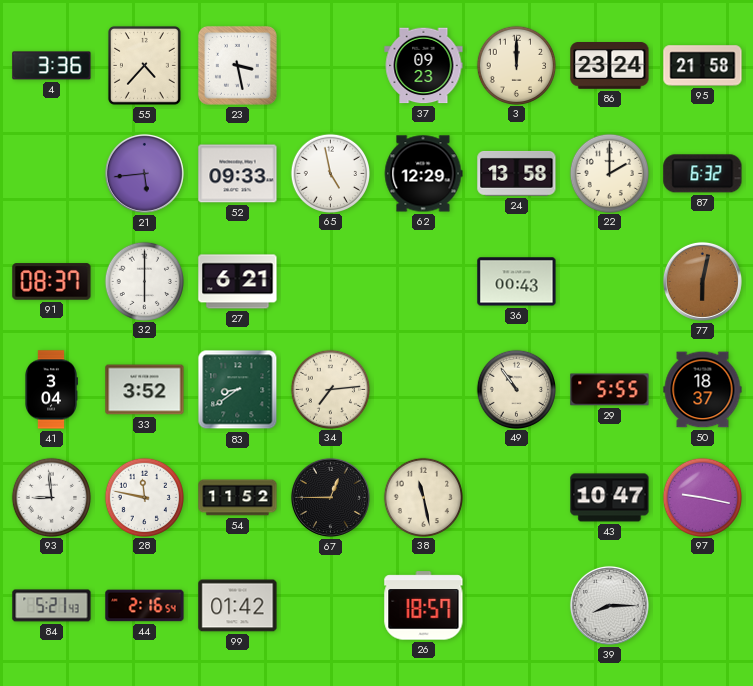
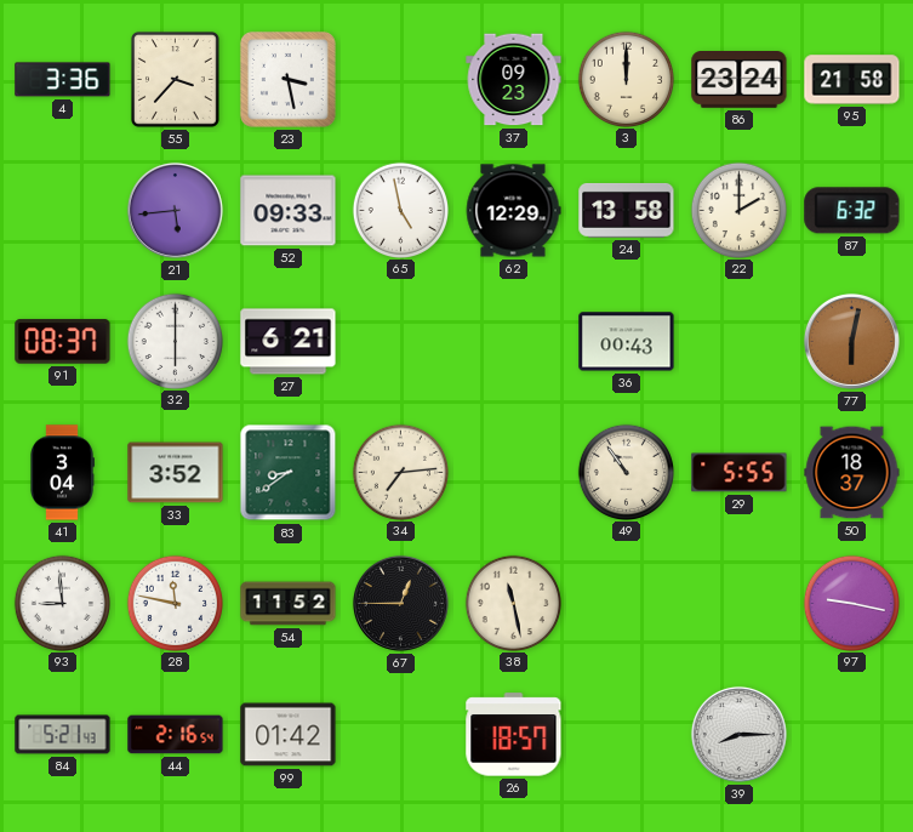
55: 4:37 -> 3:37
43: 10:47 -> none
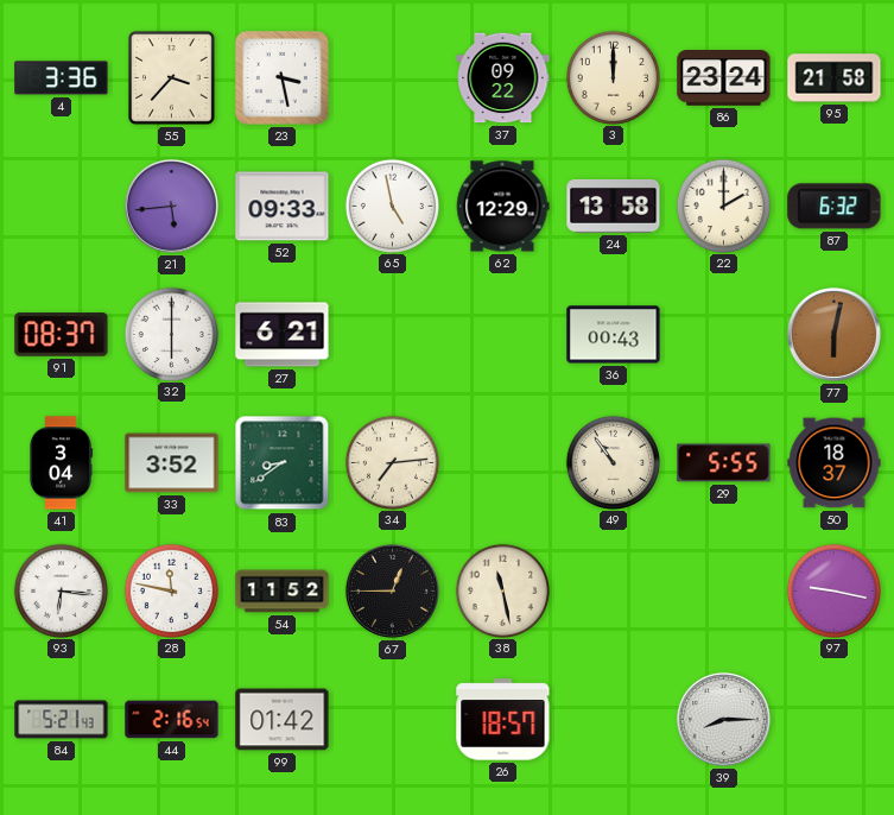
37: 09:23 -> 09:22
93: 8:59 -> 6:16
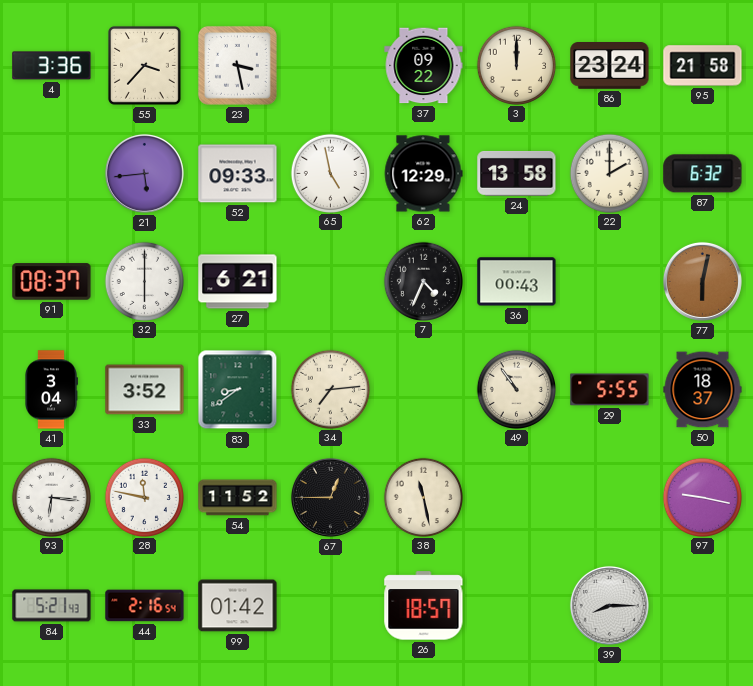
7: none -> 4:34
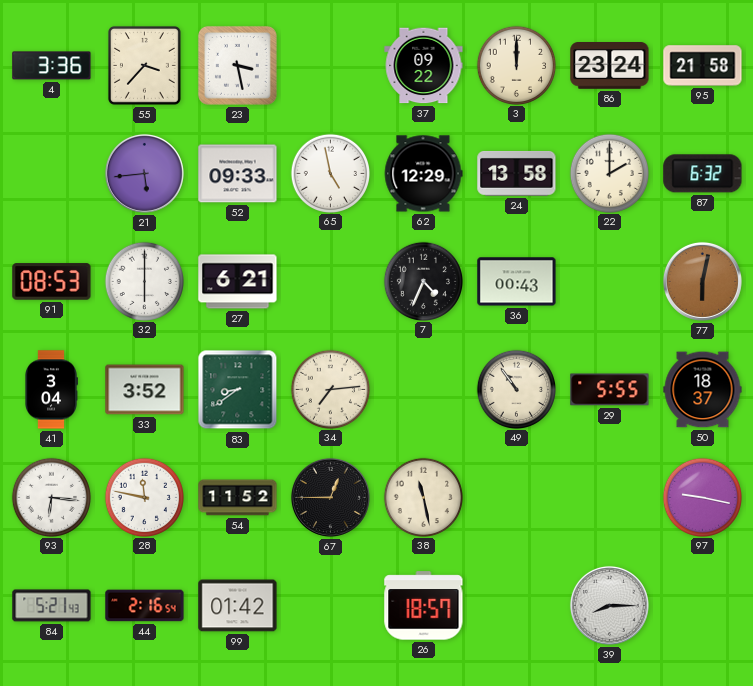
91: 08:37 -> 08:53
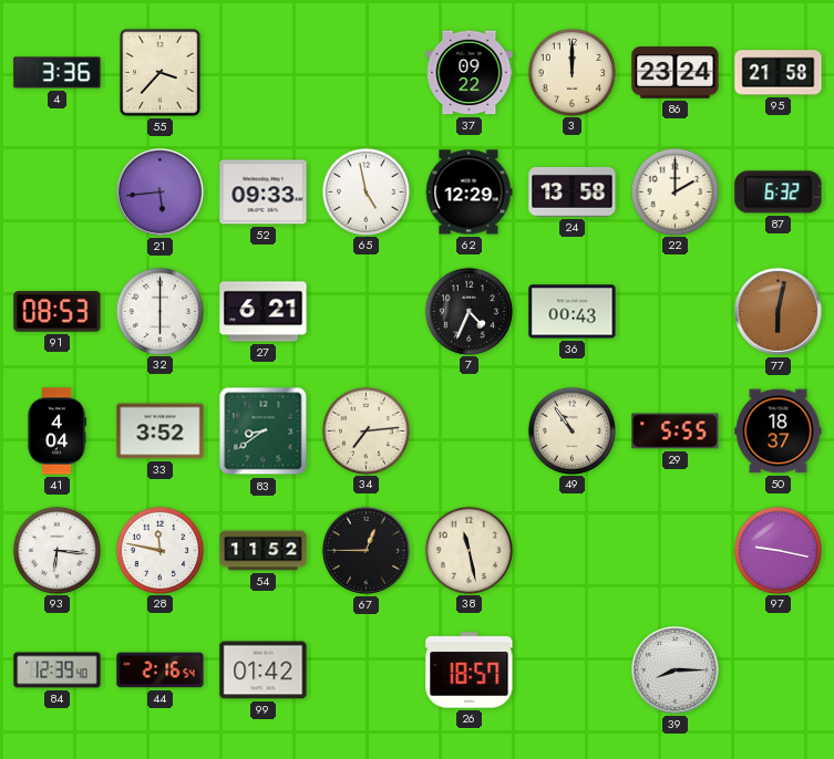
23: 3:28 -> none
41: 3:04 -> 4:04
84: 5:21 -> 12:39
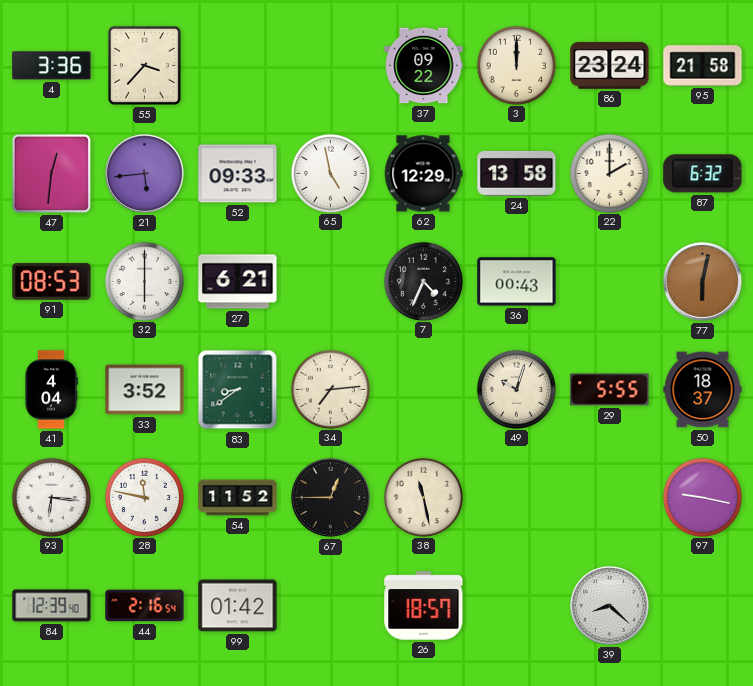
47: none -> 12:31
49: 10:54 -> 10:03
39: 8:15 -> 8:22
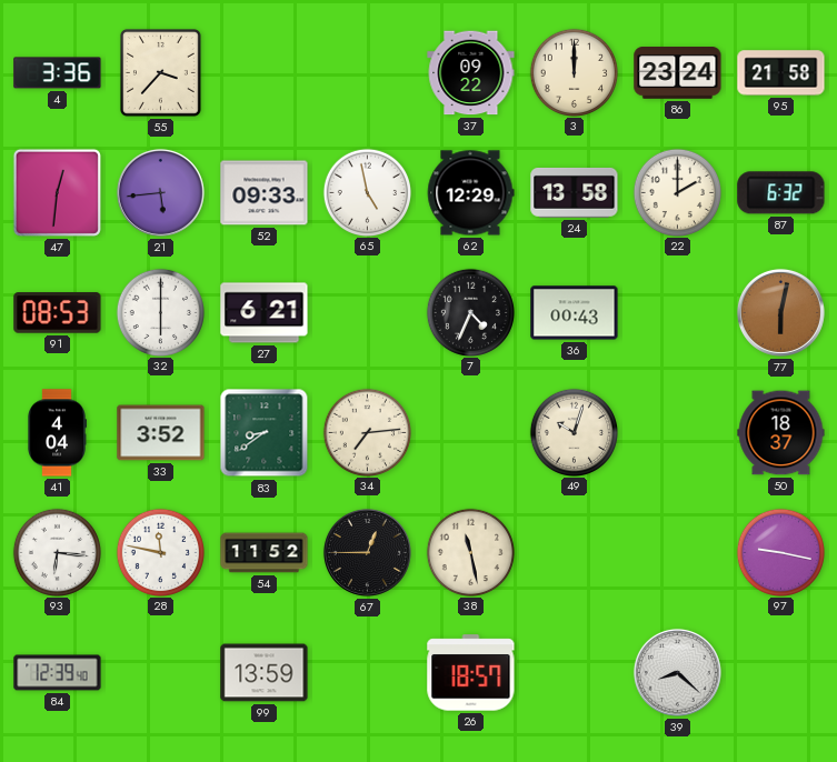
29: 5:55 -> none
44: 2:16 -> none
99: 01:42 -> 13:59
